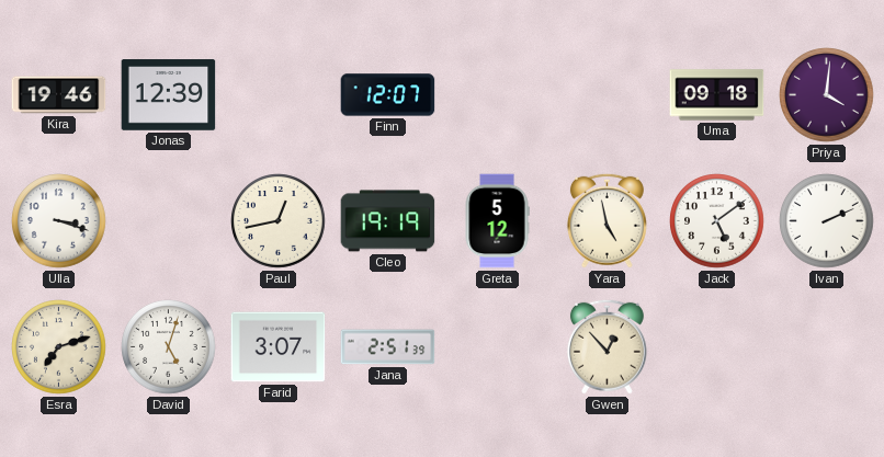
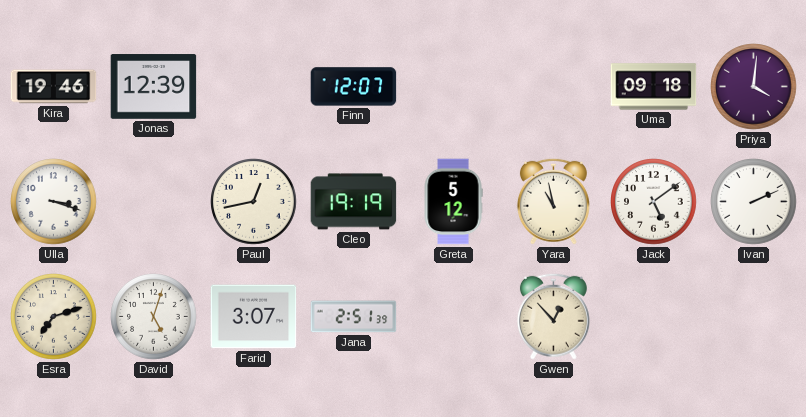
Yara: 4:58 -> 10:58
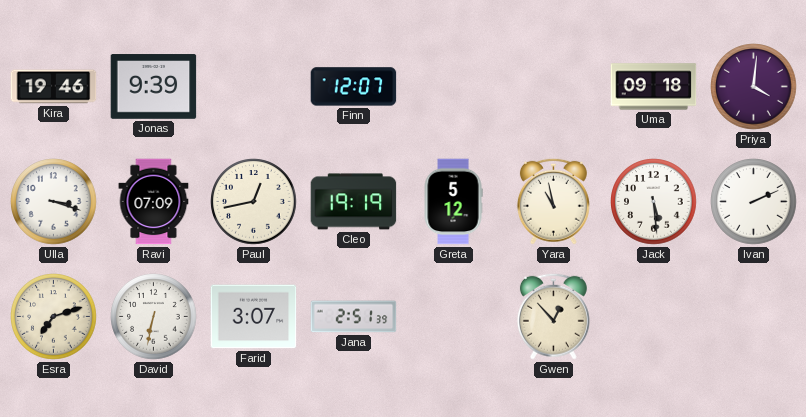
Jonas: 12:39 -> 9:39
Ravi: none -> 07:09
Jack: 5:09 -> 5:29
David: 5:03 -> 6:32
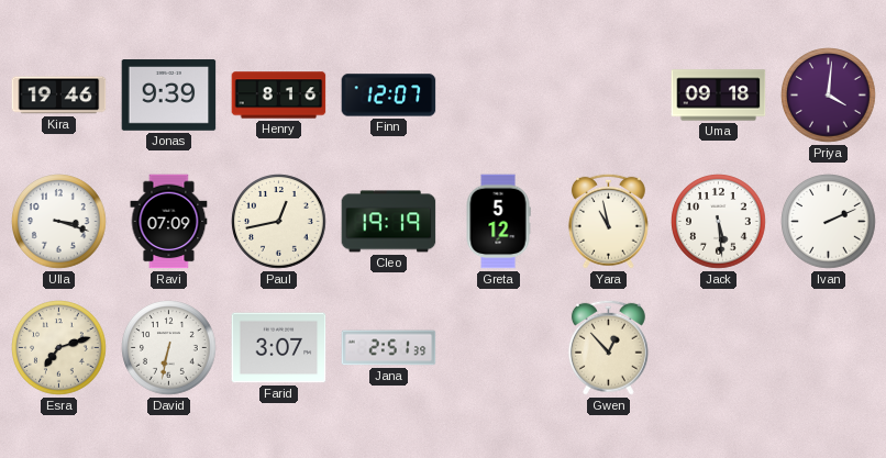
Henry: none -> 8:16
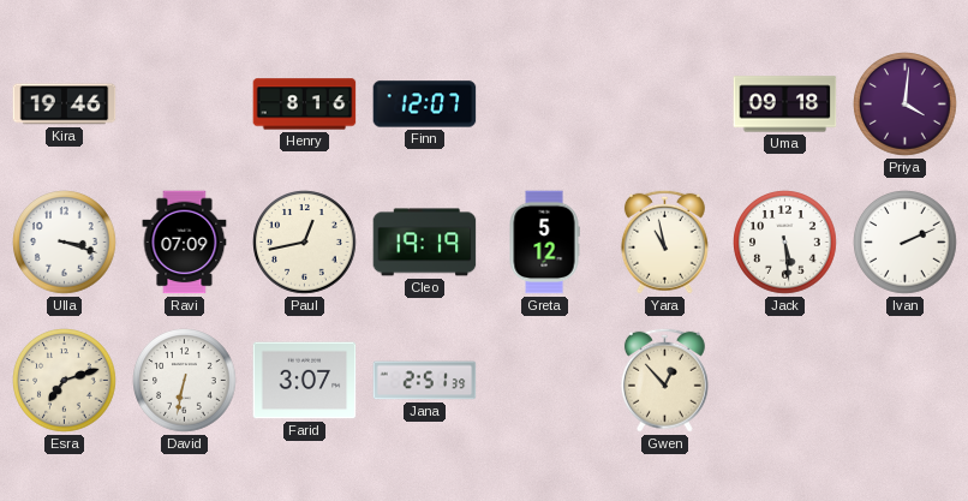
Jonas: 9:39 -> none
